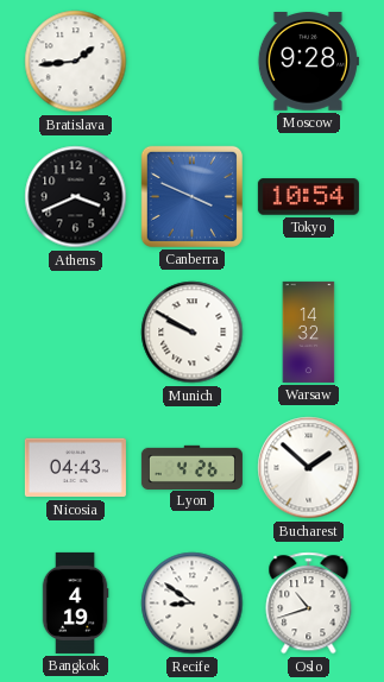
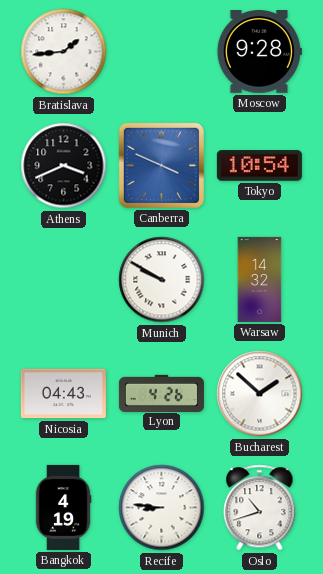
Recife: 8:51 -> 8:46
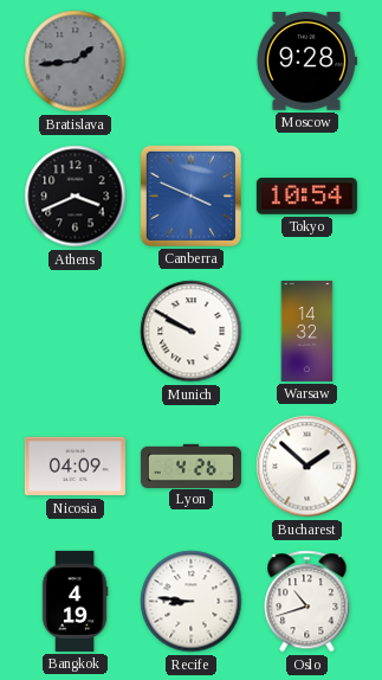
Bratislava dial: white -> grey
Nicosia: 04:43 -> 04:09
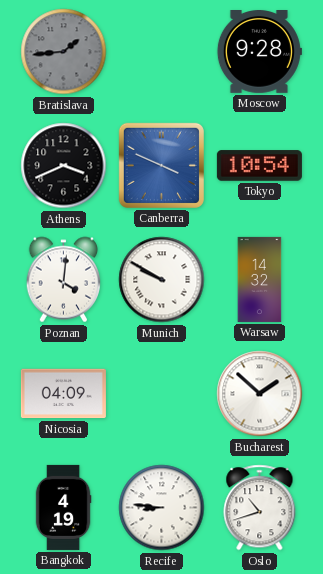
Poznan: none -> 4:01
Lyon: 4:26 -> none
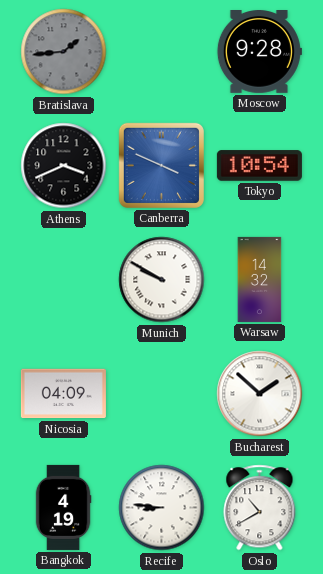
Poznan: 4:01 -> none
Oslo: 10:42 -> 10:40
